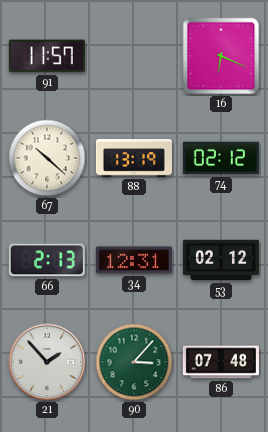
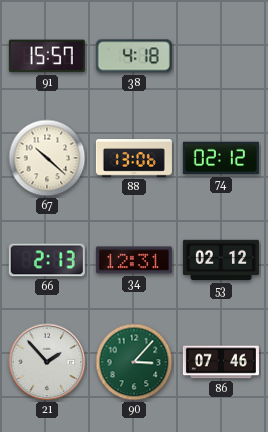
91: 11:57 -> 15:57
38: none -> 4:18
16: 6:19 -> none
88: 13:19 -> 13:06
86: 07:48 -> 07:46
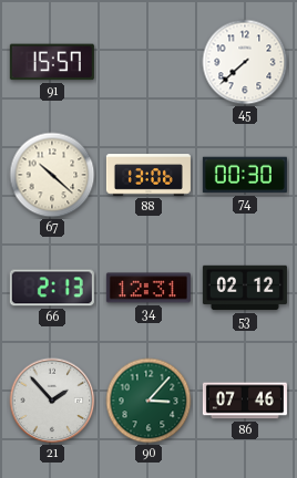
38: 4:18 -> none
45: none -> 7:38
74: 02:12 -> 00:30
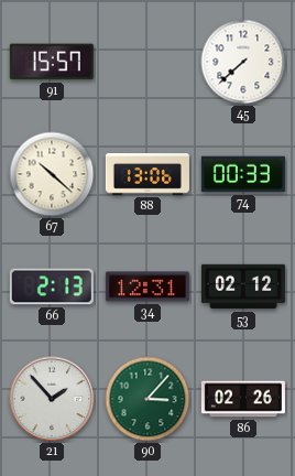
74: 00:30 -> 00:33
86: 07:46 -> 02:26
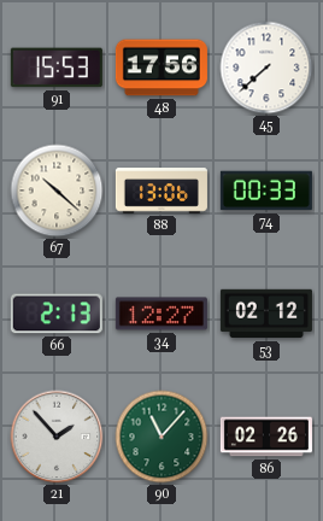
91: 15:57 -> 15:53
48: none -> 17:56
34: 12:31 -> 12:27
90: 3:07 -> 11:07
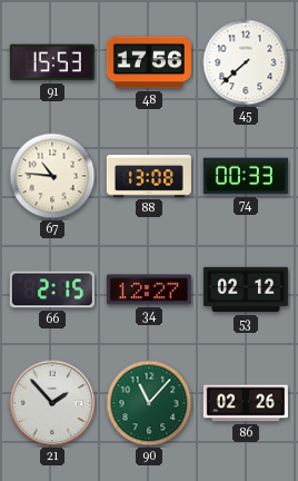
67: 10:22 -> 10:46
88: 13:06 -> 13:08
66: 2:13 -> 2:15
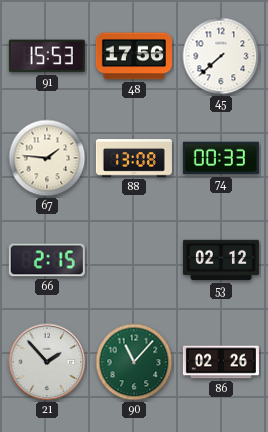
67: 10:46 -> 1:46
34: 12:27 -> none
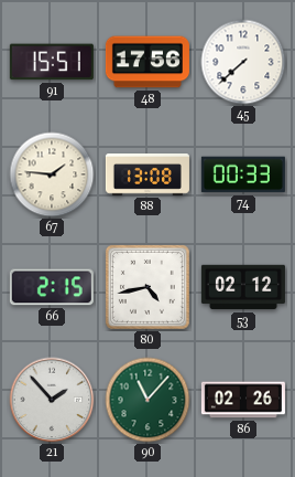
91: 15:53 -> 15:51
80: none -> 4:43
